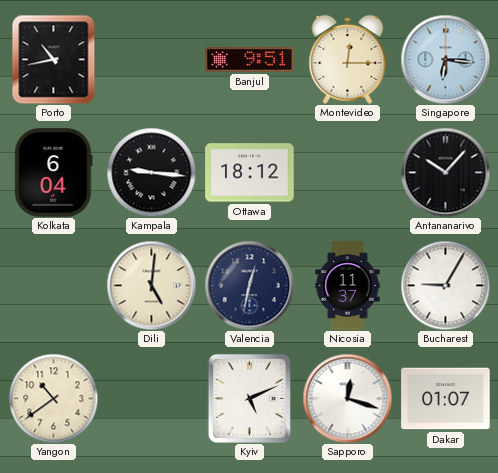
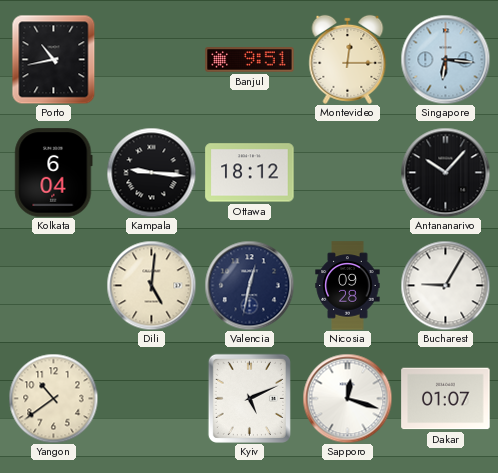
Nicosia: 11:37 -> 09:28
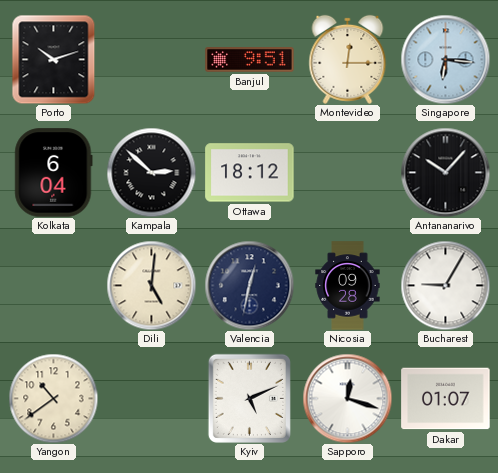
Porto: 10:43 -> 10:12
Kampala: 9:16 -> 2:52
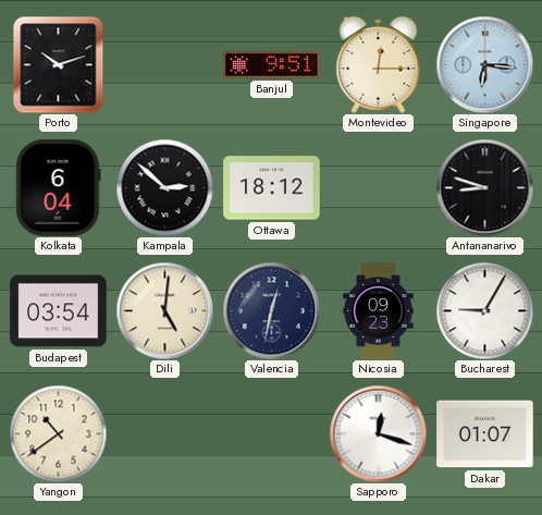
Antananarivo: 10:07 -> 8:48
Budapest: none -> 03:54
Nicosia: 09:28 -> 09:23
Kyiv: 5:11 -> none
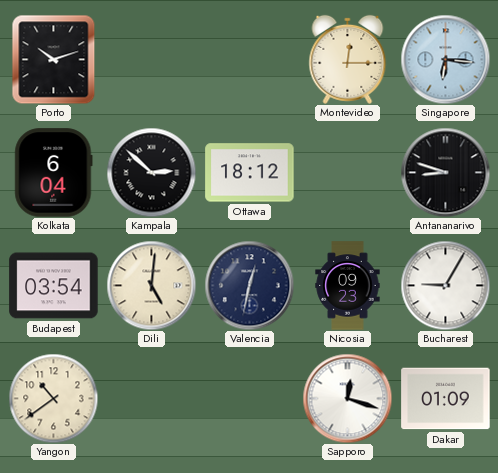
Banjul: 9:51 -> none
Dakar: 01:07 -> 01:09
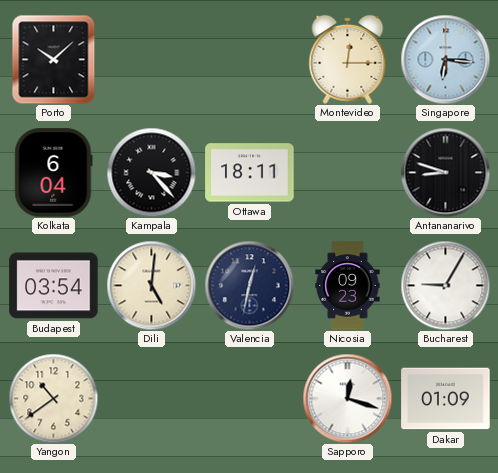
Porto: 10:12 -> 10:08
Kampala: 2:52 -> 3:23
Ottawa: 18:12 -> 18:11
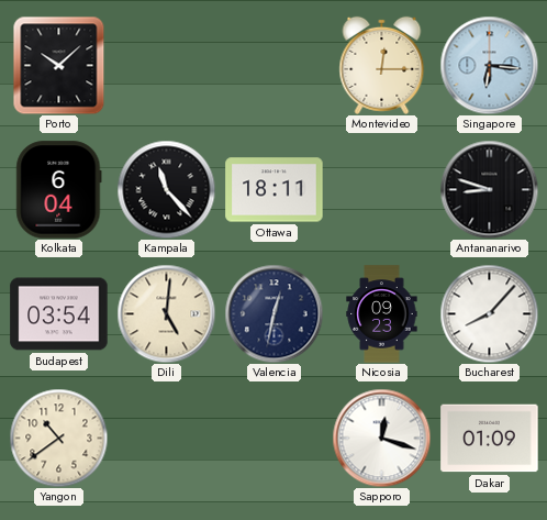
Kampala: 3:23 -> 11:23
Bucharest: 9:05 -> 8:07
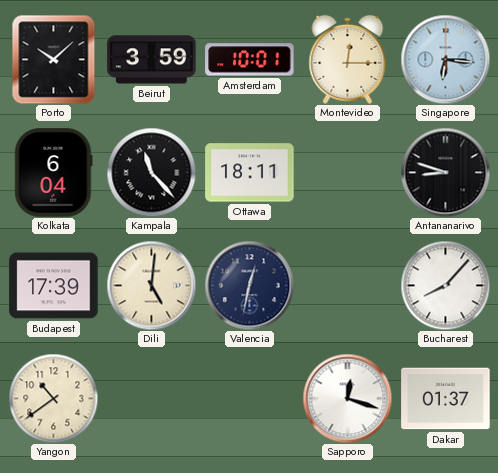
Beirut: none -> 3:59
Amsterdam: none -> 10:01
Budapest: 03:54 -> 17:39
Nicosia: 09:23 -> none
Dakar: 01:09 -> 01:37
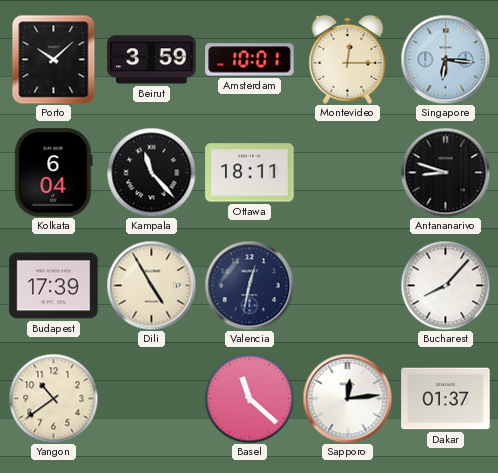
Dili: 5:01 -> 4:55
Basel: none -> 11:22
Sapporo: 12:18 -> 12:14
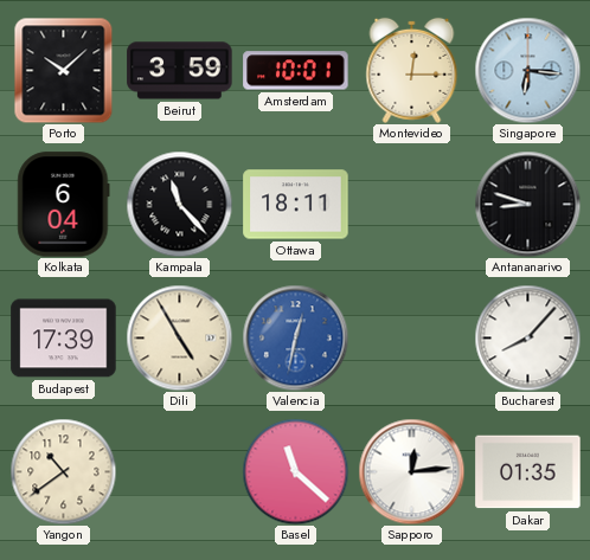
Valencia dial: navy -> blue
Dakar: 01:37 -> 01:35
